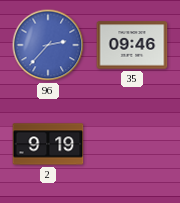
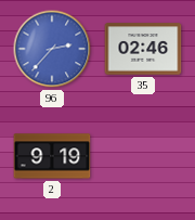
35: 09:46 -> 02:46
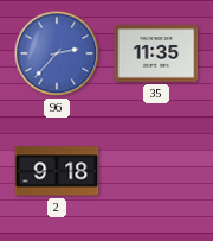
35: 02:46 -> 11:35
2: 9:19 -> 9:18
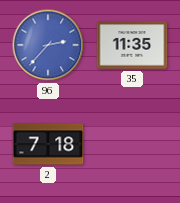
2: 9:18 -> 7:18
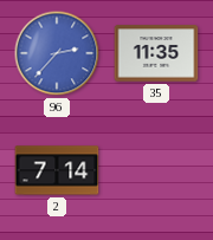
2: 7:18 -> 7:14
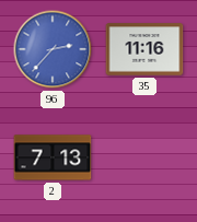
35: 11:35 -> 11:16
2: 7:14 -> 7:13
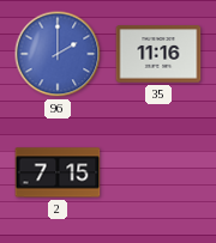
96: 2:37 -> 2:00
2: 7:13 -> 7:15
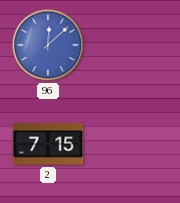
96: 2:00 -> 12:08
35: 11:16 -> none
